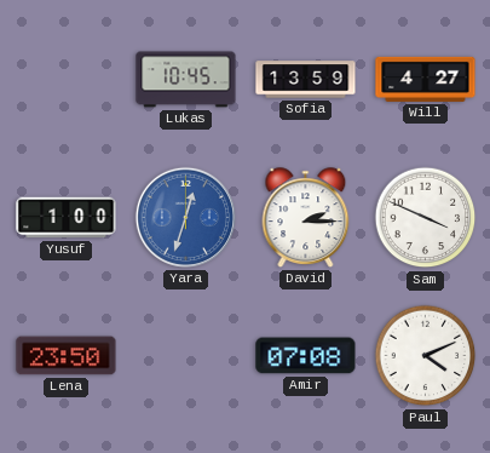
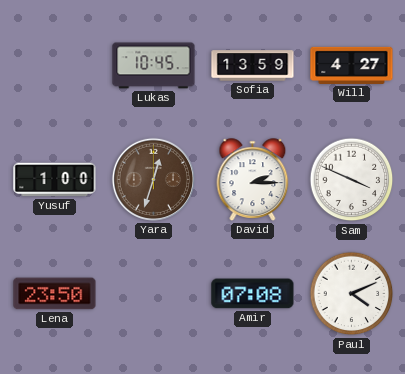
Yara dial: blue -> brown
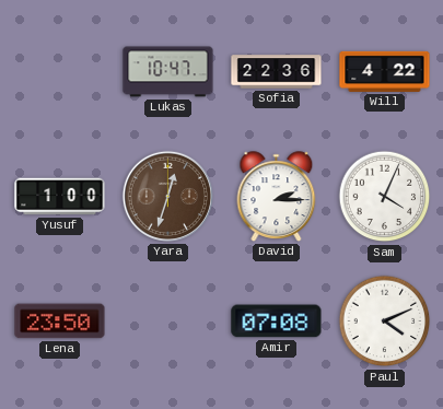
Lukas: 10:45 -> 10:47
Sofia: 13:59 -> 22:36
Will: 4:27 -> 4:22
Sam: 3:49 -> 4:04
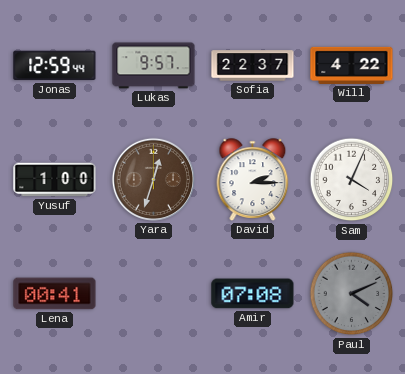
Jonas: none -> 12:59
Lukas: 10:47 -> 9:57
Sofia: 22:36 -> 22:37
Lena: 23:50 -> 00:41
Paul dial: white -> grey
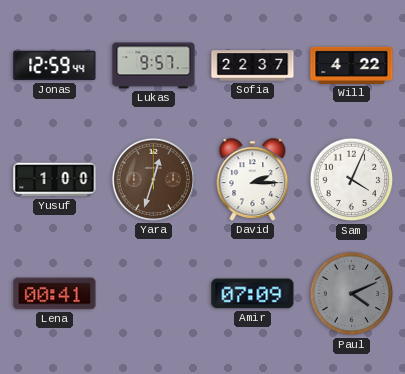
Amir: 07:08 -> 07:09
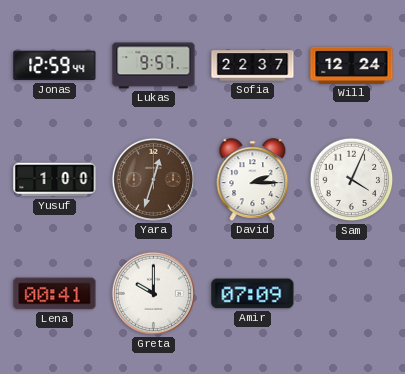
Will: 4:22 -> 12:24
Greta: none -> 10:00
Paul: 4:11 -> none
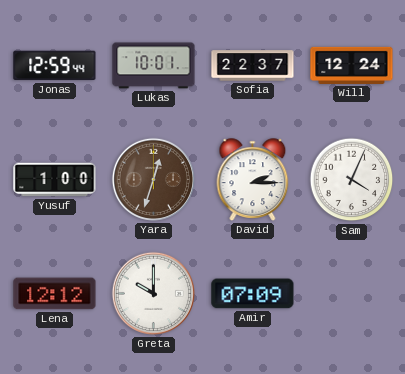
Lukas: 9:57 -> 10:01
Lena: 00:41 -> 12:12
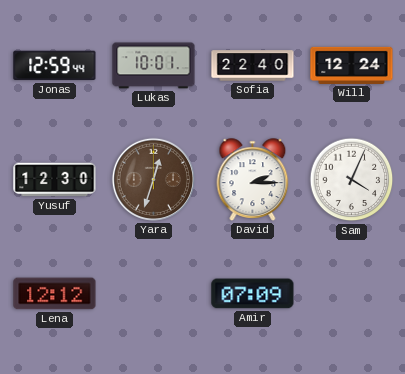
Sofia: 22:37 -> 22:40
Yusuf: 1:00 -> 12:30
Greta: 10:00 -> none
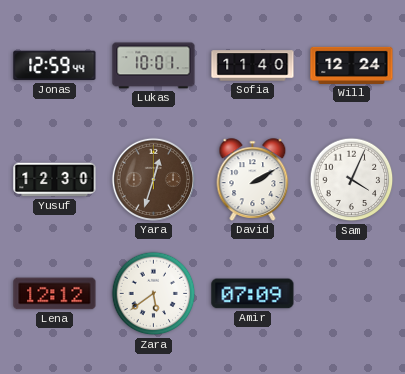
Sofia: 22:40 -> 11:40
David: 2:15 -> 2:10
Zara: none -> 5:39
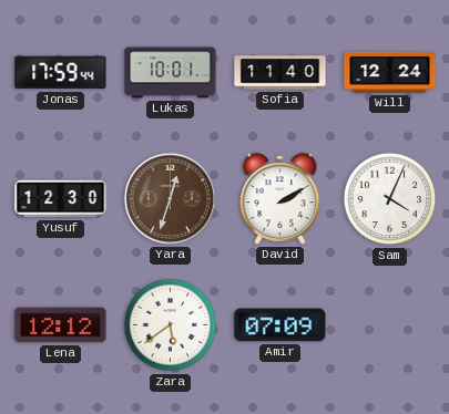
Jonas: 12:59 -> 17:59
